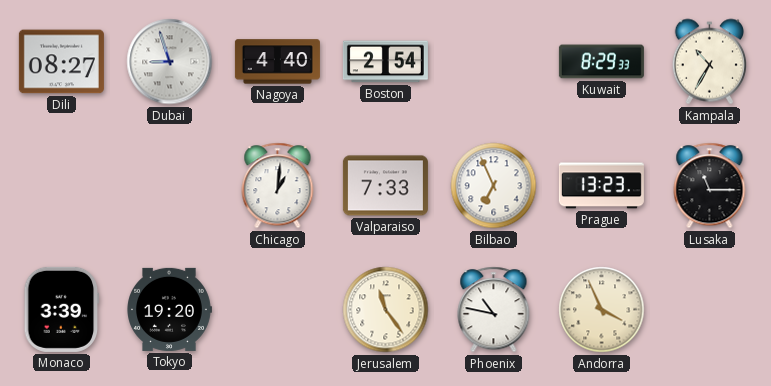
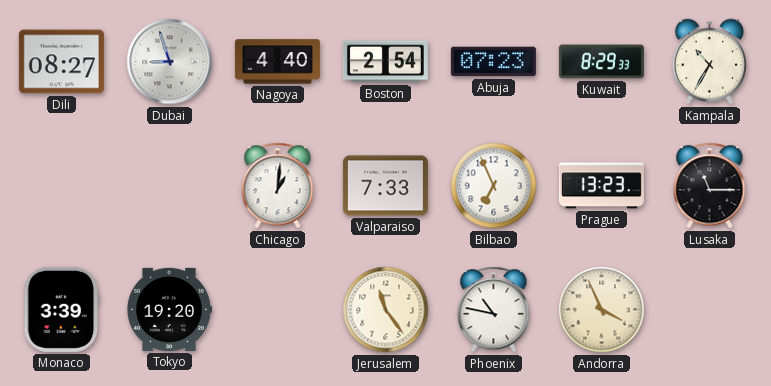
Abuja: none -> 07:23
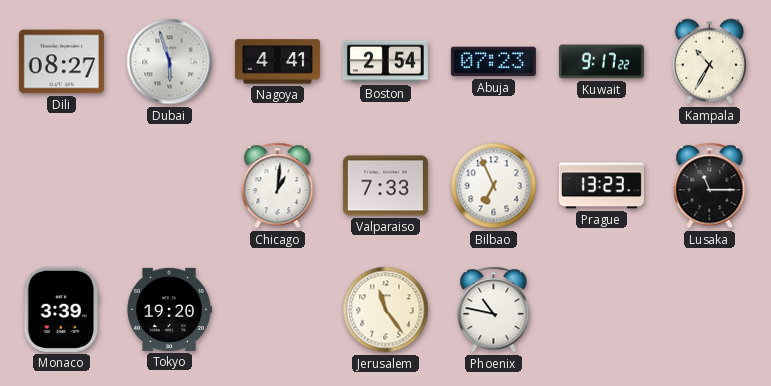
Dubai: 8:57 -> 5:57
Nagoya: 4:40 -> 4:41
Kuwait: 8:29 -> 9:17
Andorra: 3:56 -> none
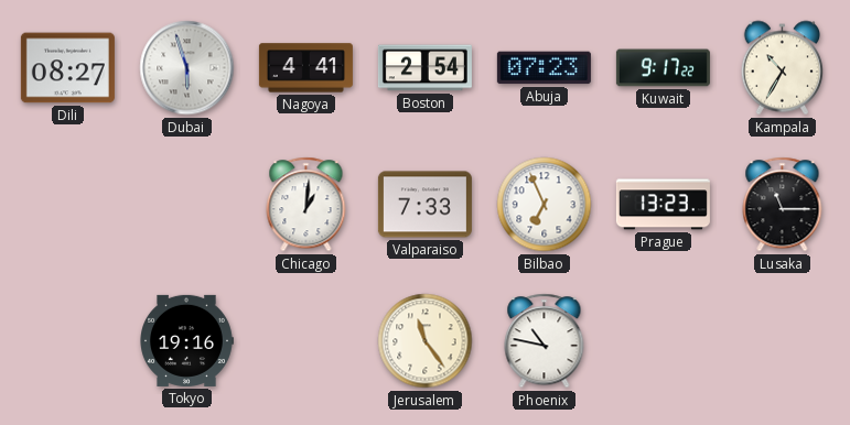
Monaco: 3:39 -> none
Tokyo: 19:20 -> 19:16
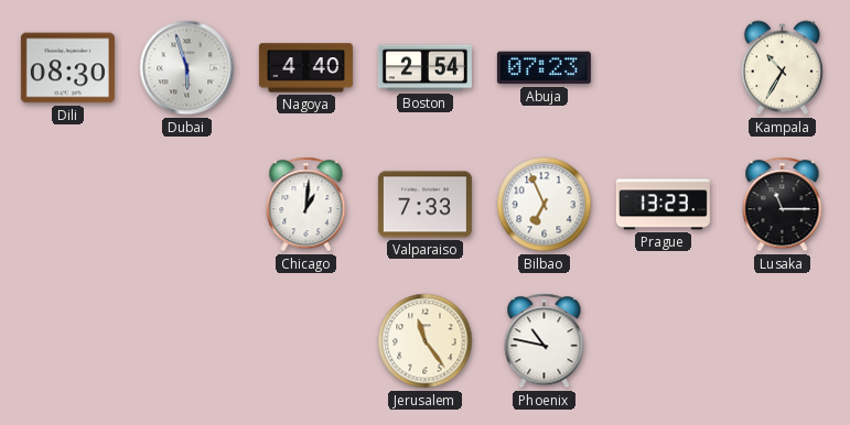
Dili: 08:27 -> 08:30
Nagoya: 4:41 -> 4:40
Kuwait: 9:17 -> none
Tokyo: 19:16 -> none
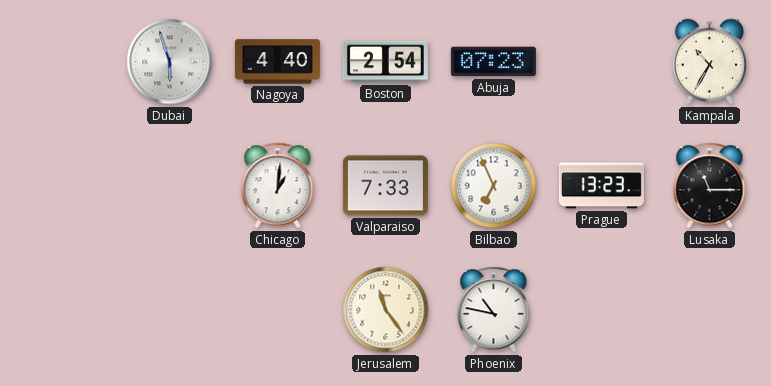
Dili: 08:30 -> none
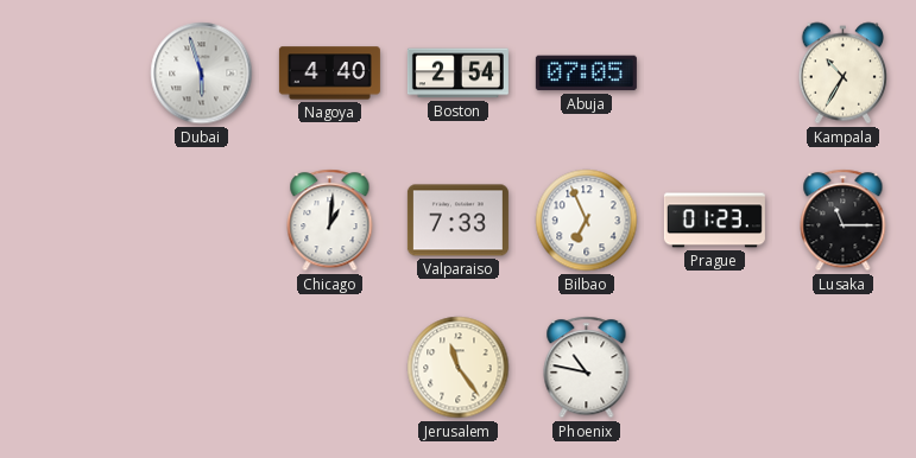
Abuja: 07:23 -> 07:05
Prague: 13:23 -> 01:23
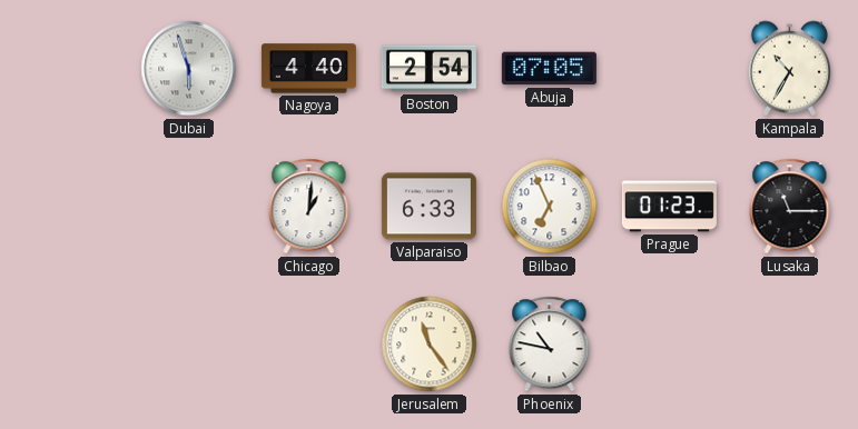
Valparaiso: 7:33 -> 6:33
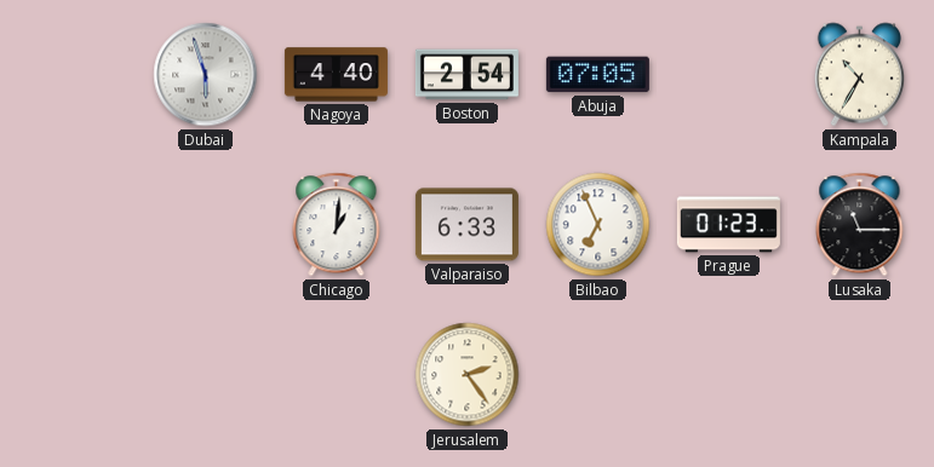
Jerusalem: 11:24 -> 2:24
Phoenix: 10:47 -> none
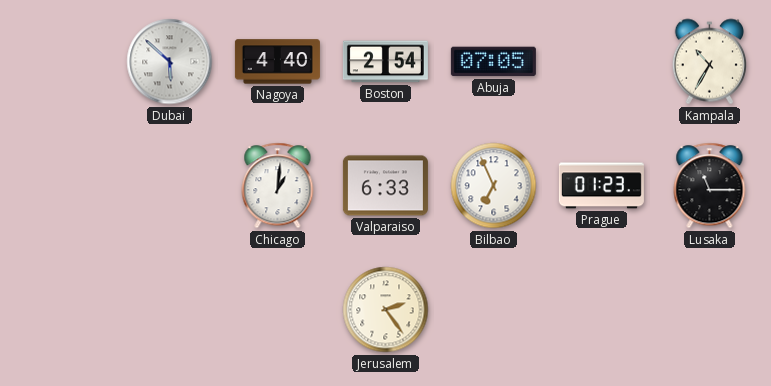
Dubai: 5:57 -> 5:52
